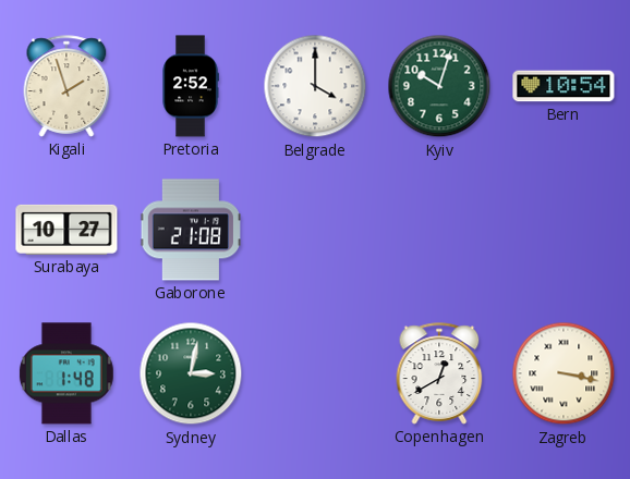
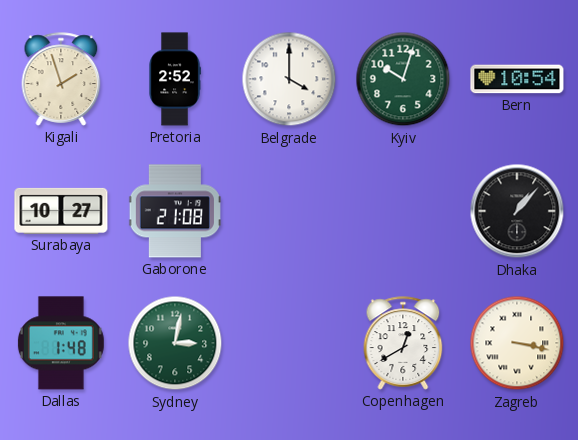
Dhaka: none -> 1:07
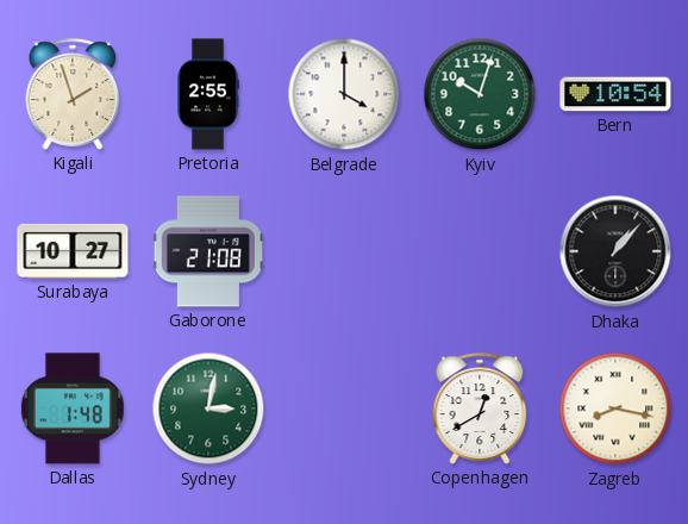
Pretoria: 2:52 -> 2:55
Zagreb: 3:17 -> 8:17
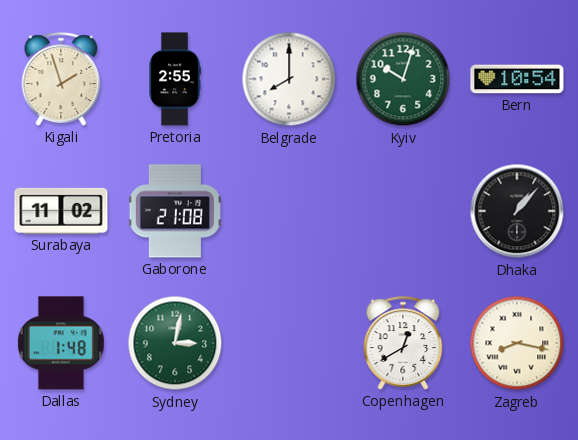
Belgrade: 4:00 -> 8:00
Surabaya: 10:27 -> 11:02
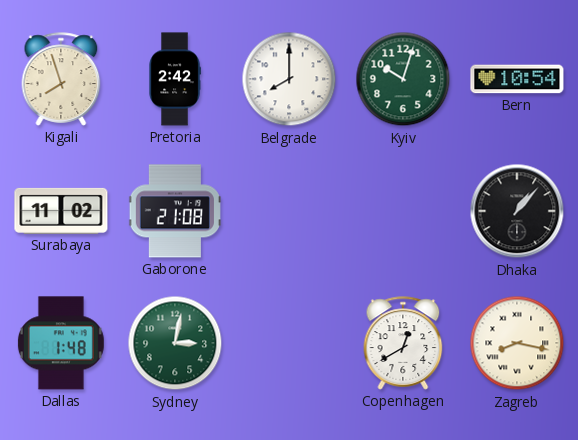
Kigali: 1:57 -> 7:57
Pretoria: 2:55 -> 2:42
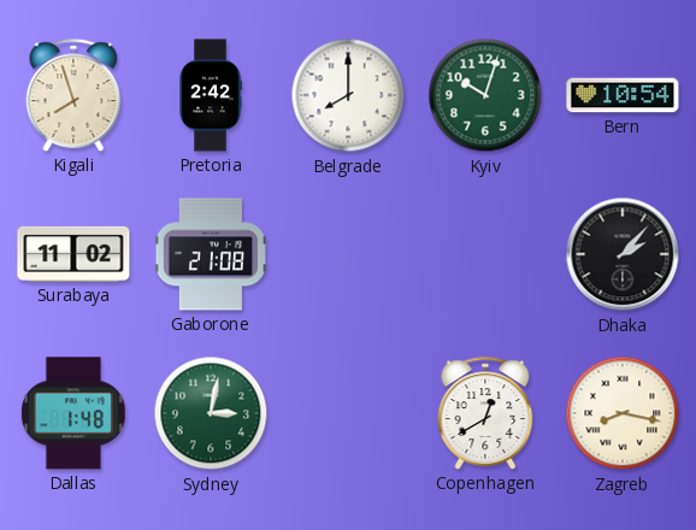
Dhaka: 1:07 -> 2:07
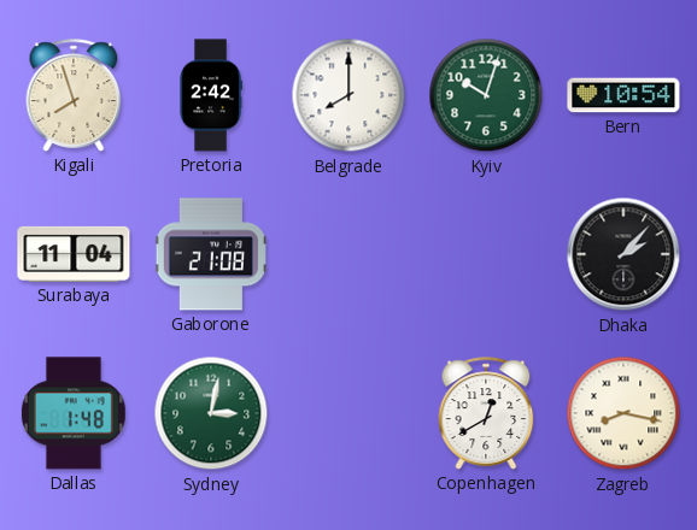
Surabaya: 11:02 -> 11:04
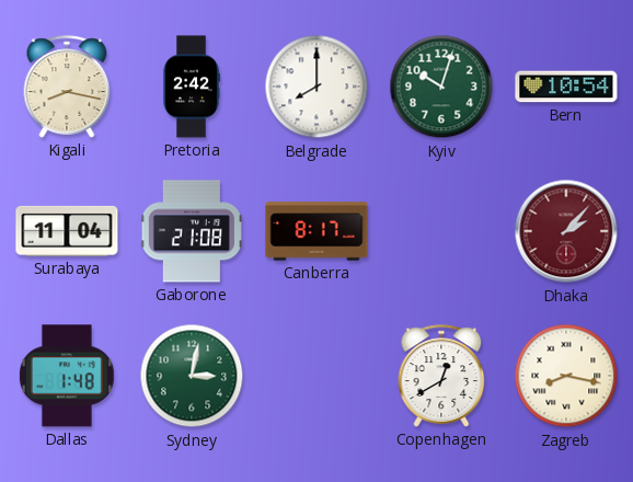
Kigali: 7:57 -> 8:17
Canberra: none -> 8:17
Dhaka dial: black -> burgundy
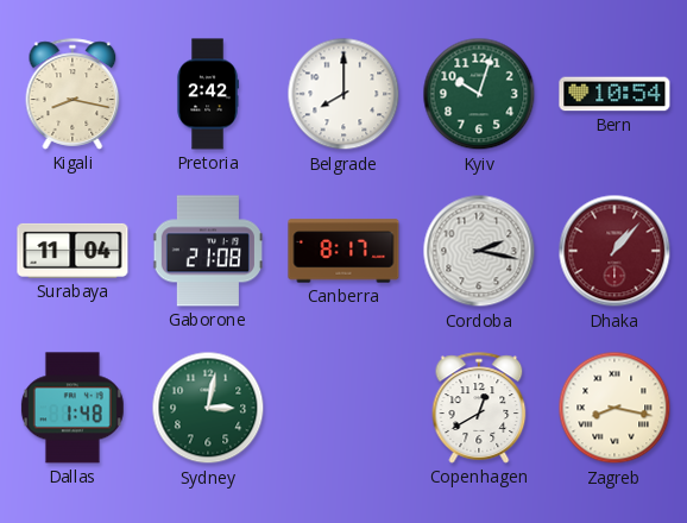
Cordoba: none -> 2:17
Dhaka: 2:07 -> 1:07
